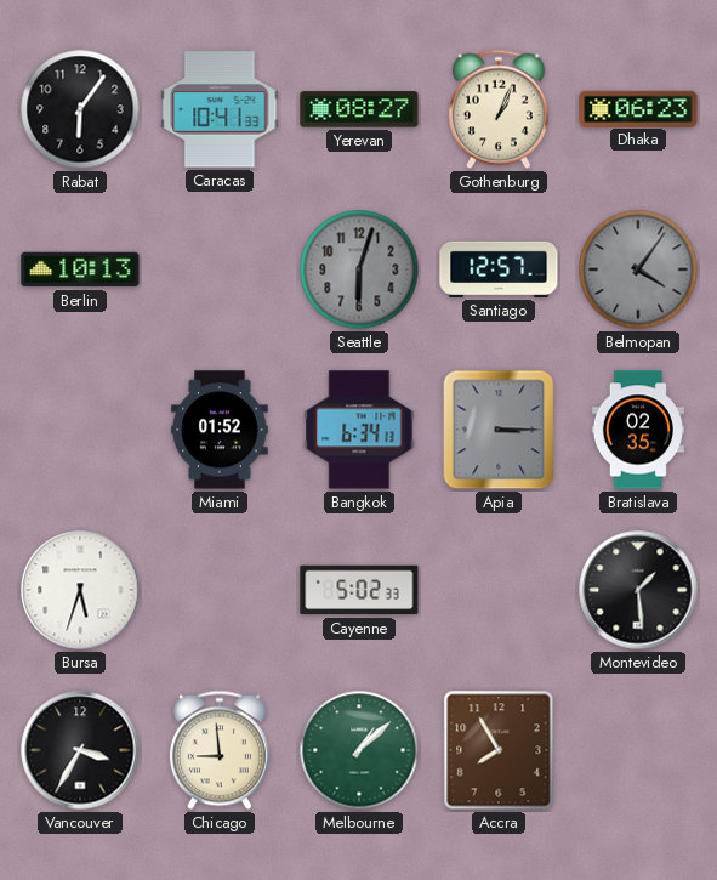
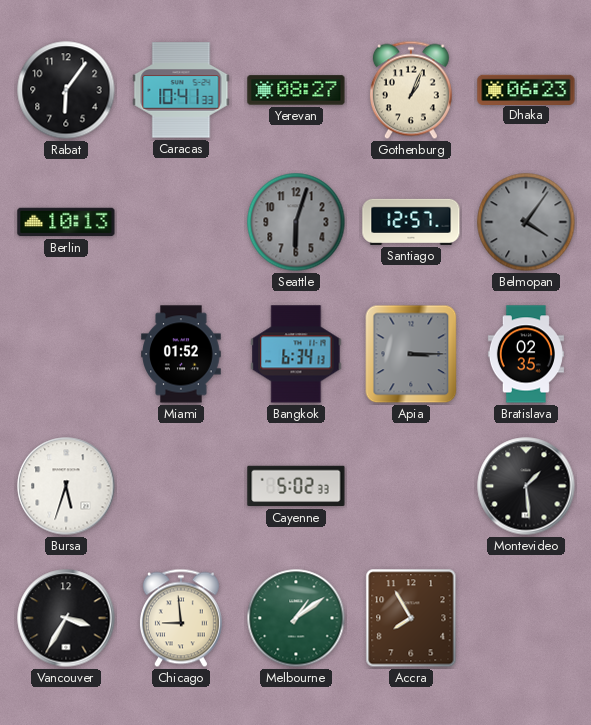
Melbourne: 1:08 -> 1:09
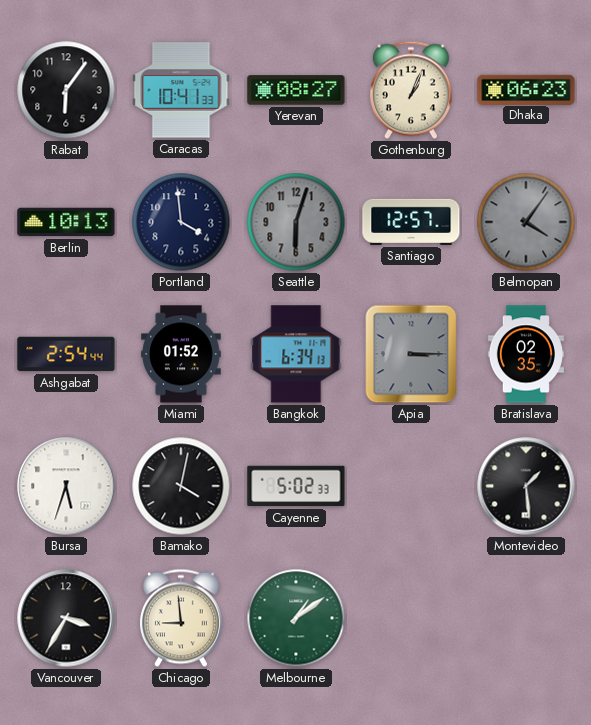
Portland: none -> 3:59
Ashgabat: none -> 2:54
Bamako: none -> 4:02
Accra: 7:55 -> none
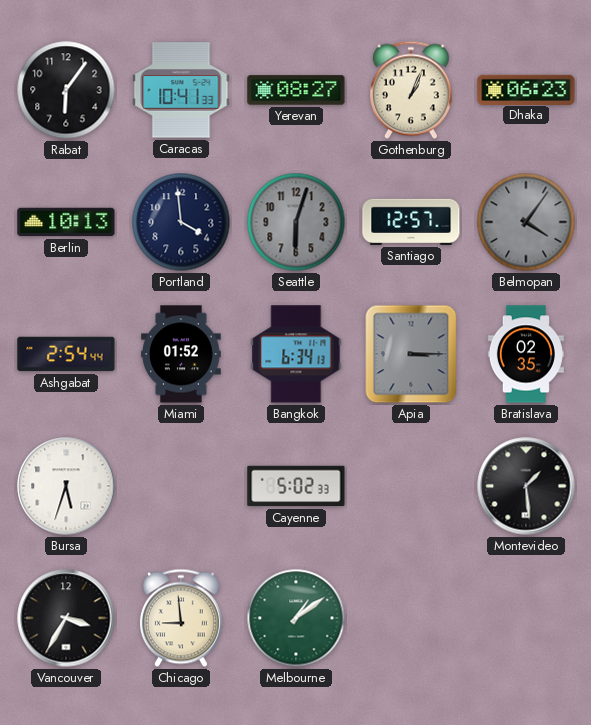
Bamako: 4:02 -> none
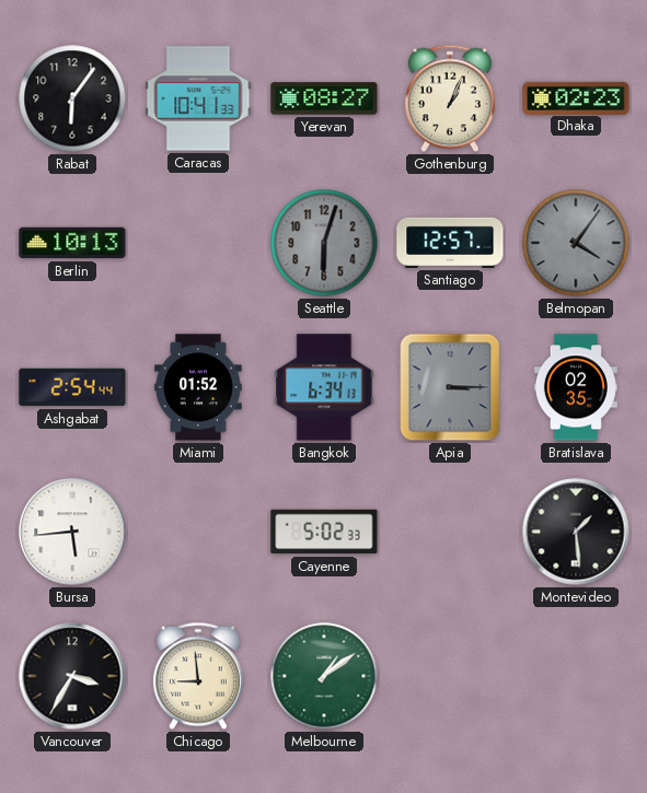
Dhaka: 06:23 -> 02:23
Portland: 3:59 -> none
Bursa: 5:33 -> 5:44
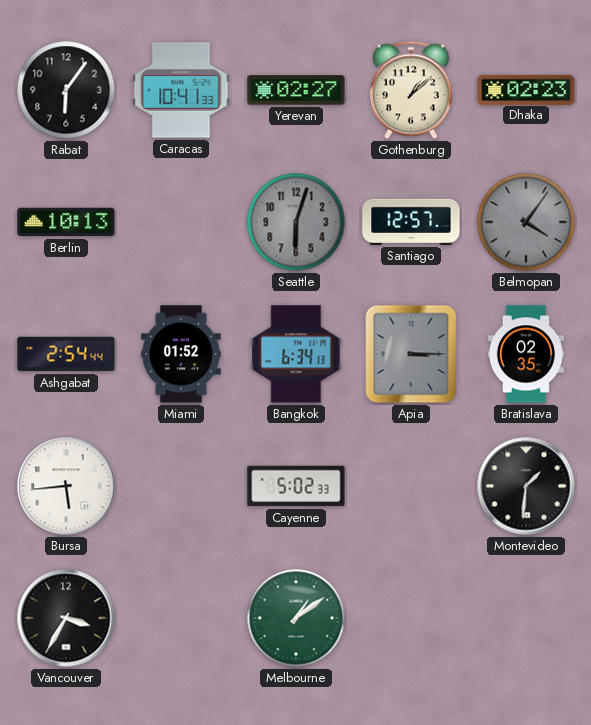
Yerevan: 08:27 -> 02:27
Gothenburg: 1:04 -> 1:08
Montevideo: 1:29 -> 1:31
Chicago: 8:59 -> none
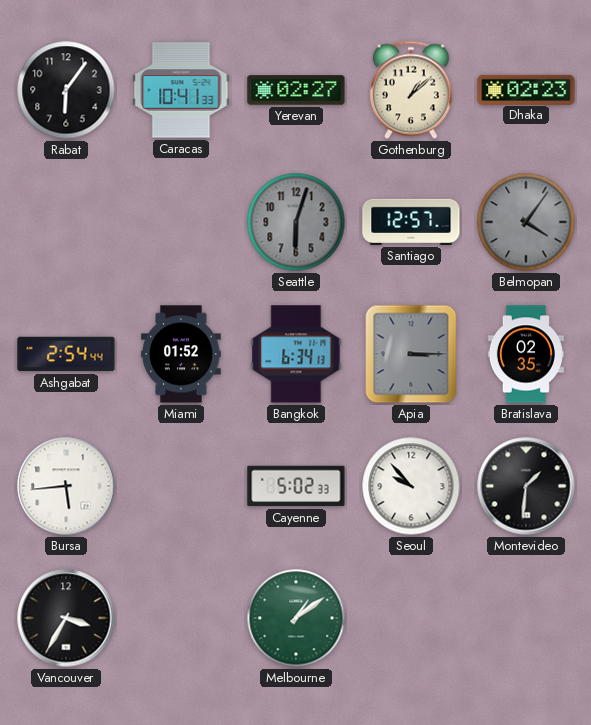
Berlin: 10:13 -> none
Seoul: none -> 9:53
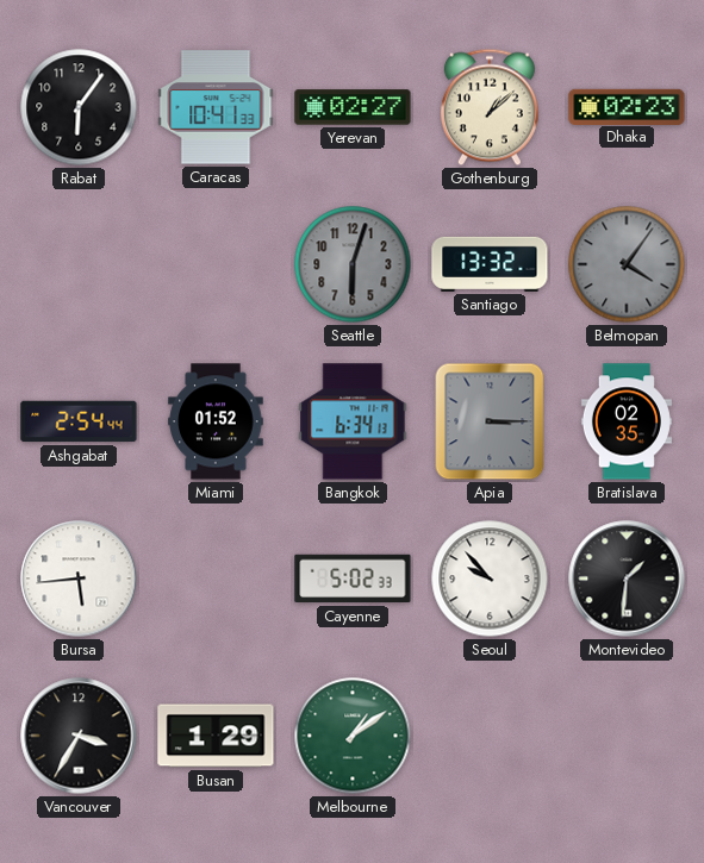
Santiago: 12:57 -> 13:32
Busan: none -> 1:29
